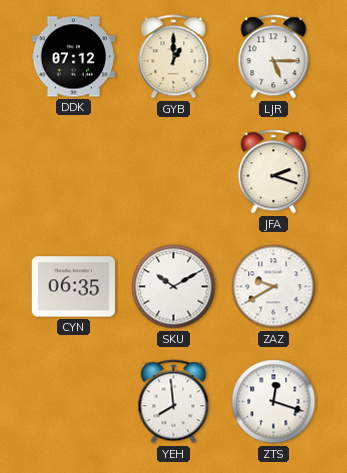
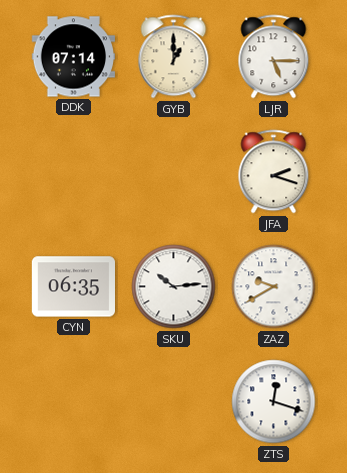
DDK: 07:12 -> 07:14
SKU: 10:10 -> 10:14
YEH: 7:59 -> none
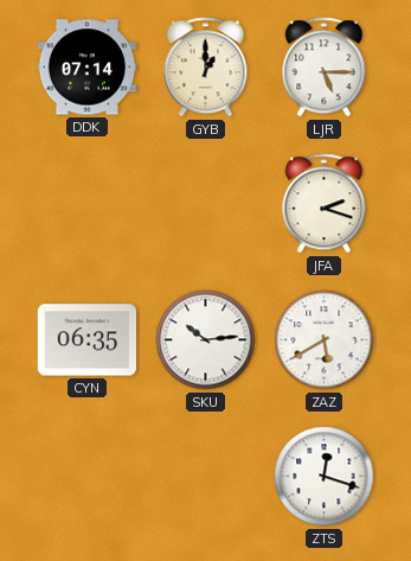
ZAZ: 9:40 -> 5:40
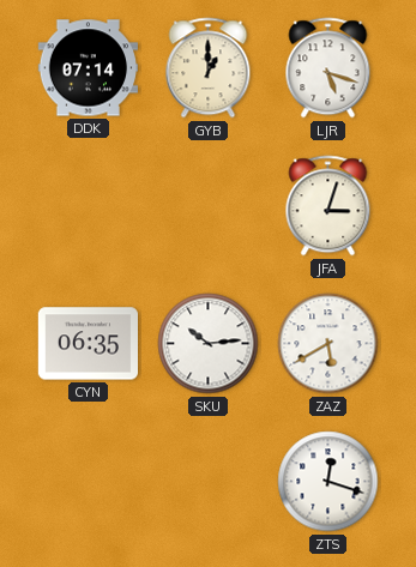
LJR: 5:15 -> 5:18
JFA: 2:18 -> 3:03
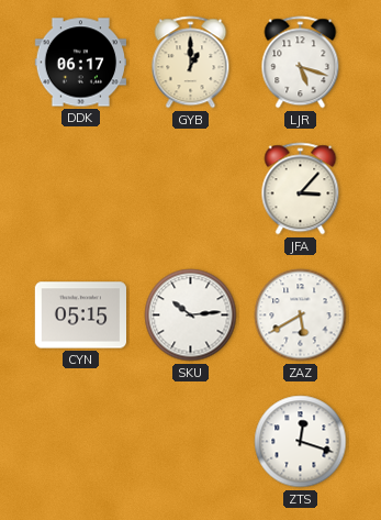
DDK: 07:14 -> 06:17
JFA: 3:03 -> 3:07
CYN: 06:35 -> 05:15
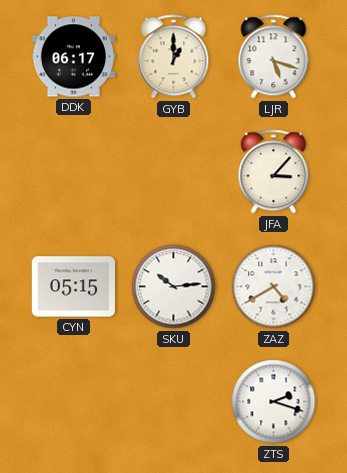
ZAZ: 5:40 -> 4:40
ZTS: 12:18 -> 2:18
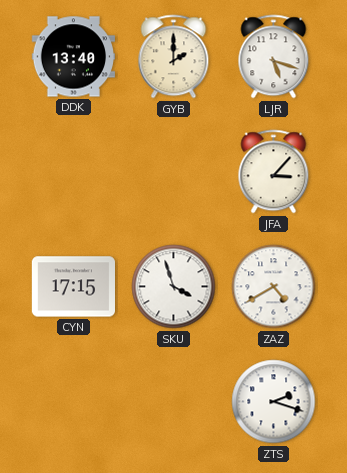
DDK: 06:17 -> 13:40
GYB: 1:00 -> 2:00
CYN: 05:15 -> 17:15
SKU: 10:14 -> 3:57
